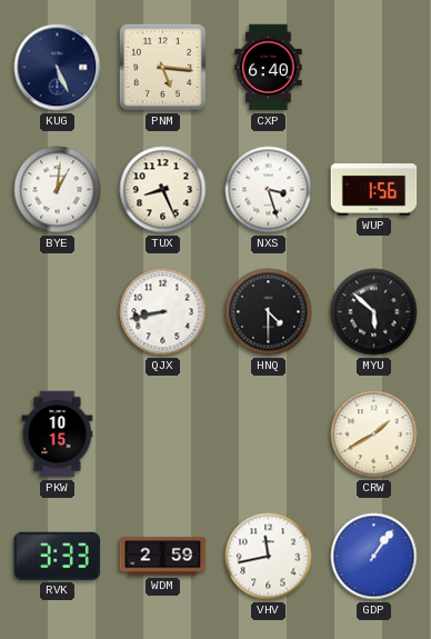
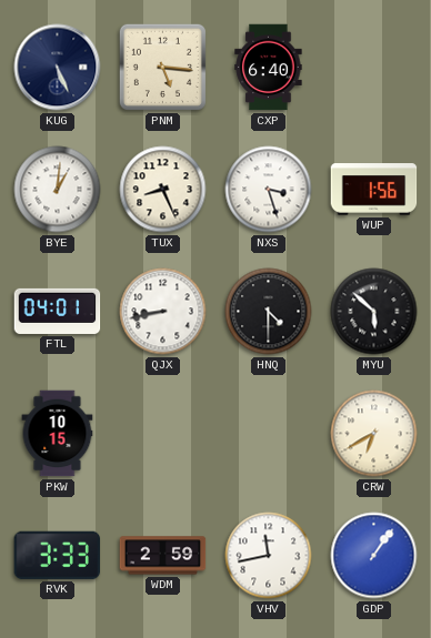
FTL: none -> 04:01
CRW: 1:40 -> 6:40
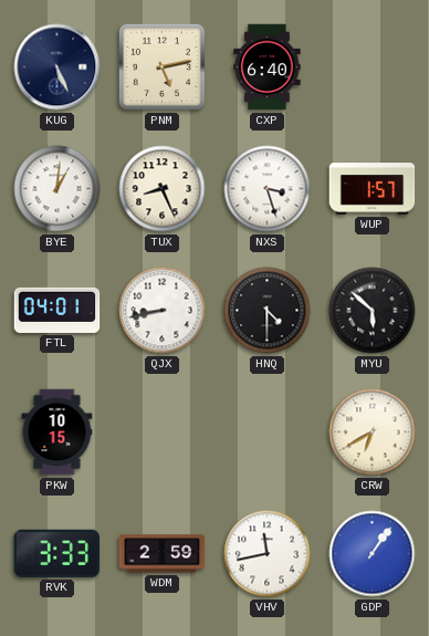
PNM: 5:16 -> 5:13
WUP: 1:56 -> 1:57
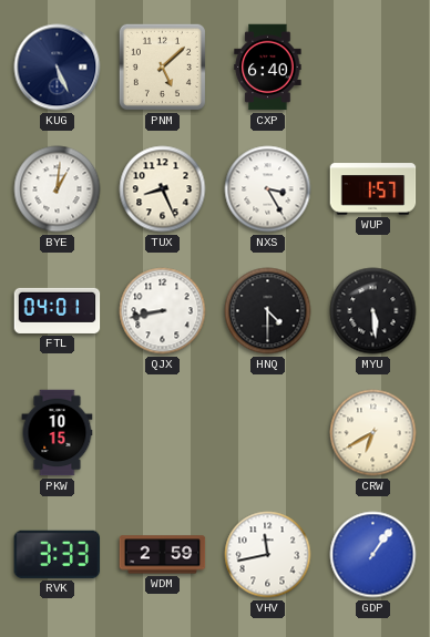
PNM: 5:13 -> 5:08
NXS: 3:27 -> 3:25
MYU: 5:52 -> 5:29
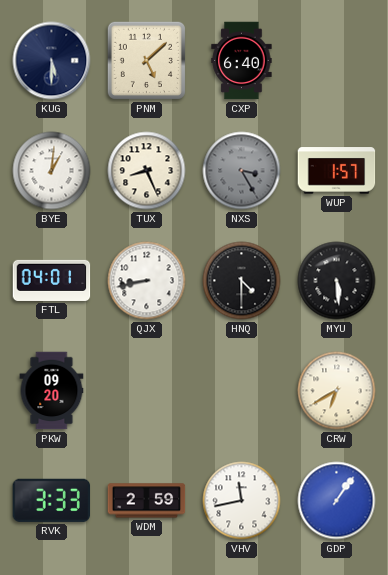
KUG: 5:26 -> 5:30
NXS dial: white -> grey
PKW: 10:15 -> 09:20
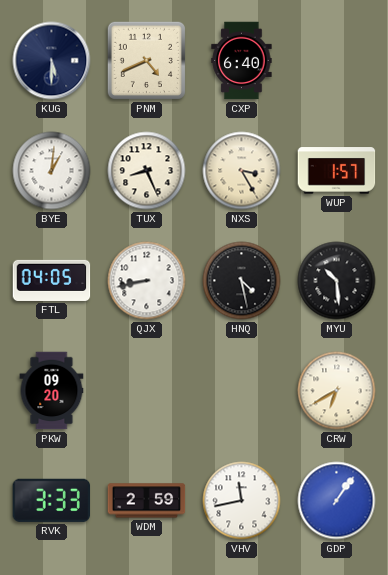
PNM: 5:08 -> 4:41
NXS dial: grey -> cream
FTL: 04:01 -> 04:05
HNQ: 4:30 -> 4:28
MYU: 5:29 -> 10:29
